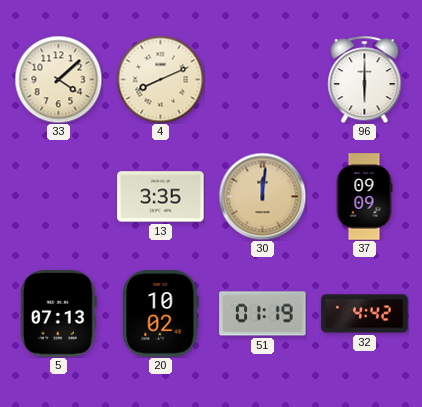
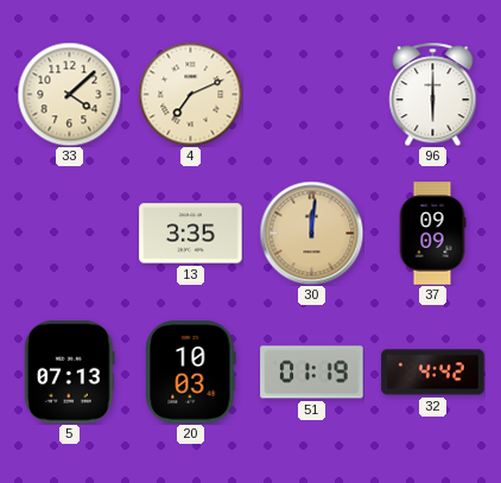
4: 8:11 -> 7:11
20: 10:02 -> 10:03
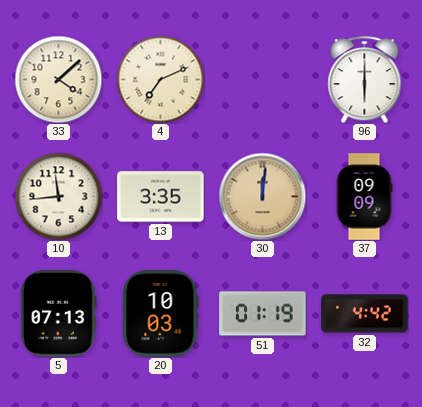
10: none -> 11:44
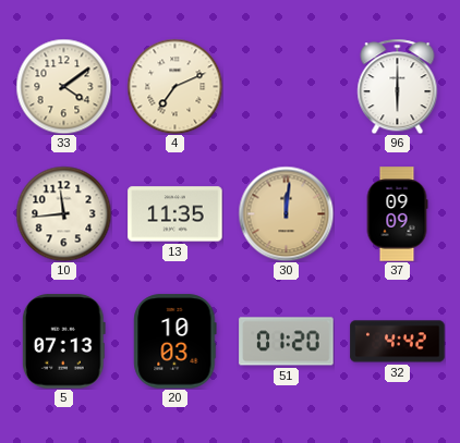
33: 4:08 -> 4:09
13: 3:35 -> 11:35
51: 01:19 -> 01:20
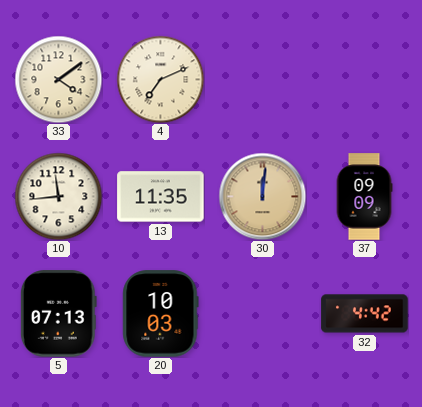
96: 6:00 -> none
51: 01:20 -> none
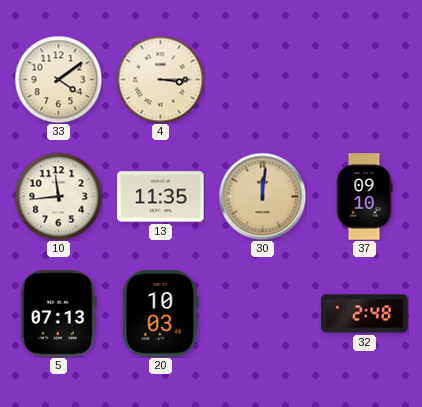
4: 7:11 -> 3:15
37: 09:09 -> 09:10
32: 4:42 -> 2:48
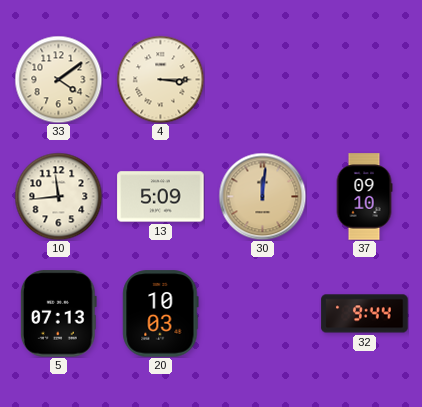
13: 11:35 -> 5:09
32: 2:48 -> 9:44
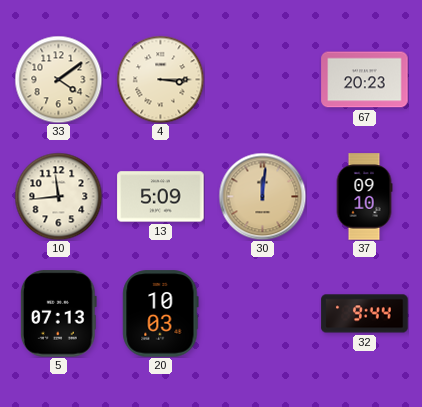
67: none -> 20:23
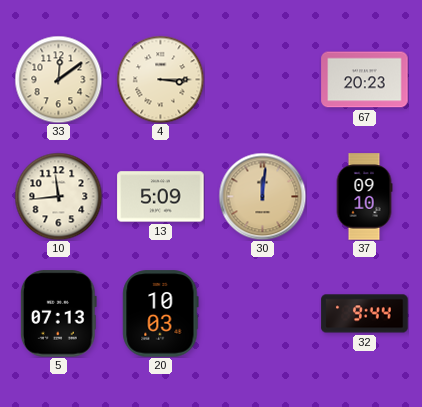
33: 4:09 -> 12:09
